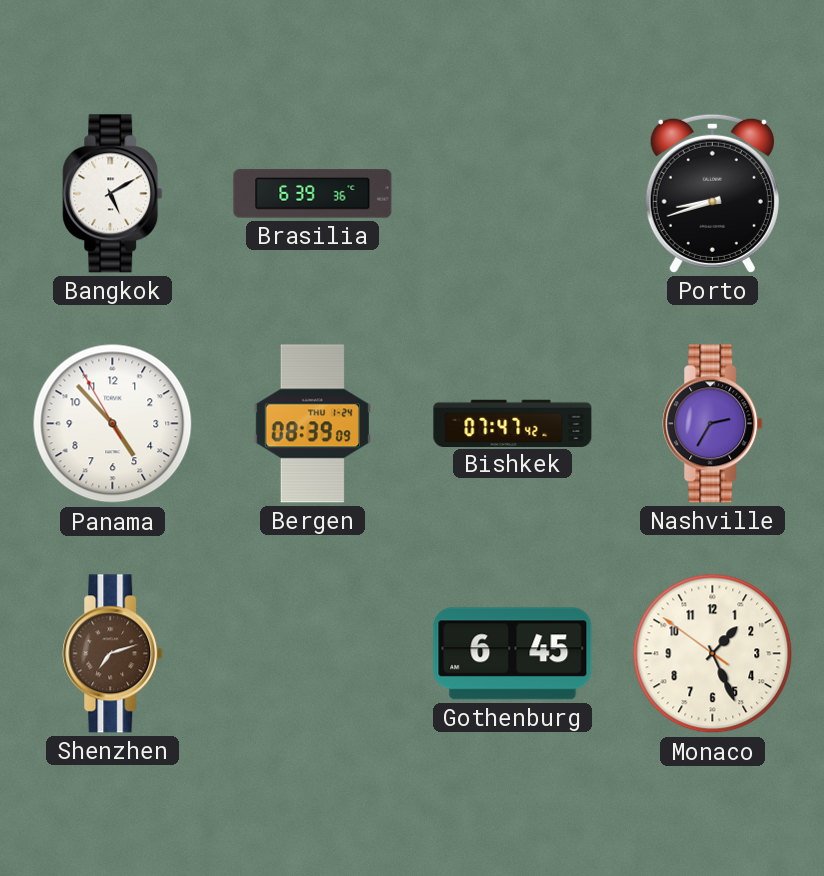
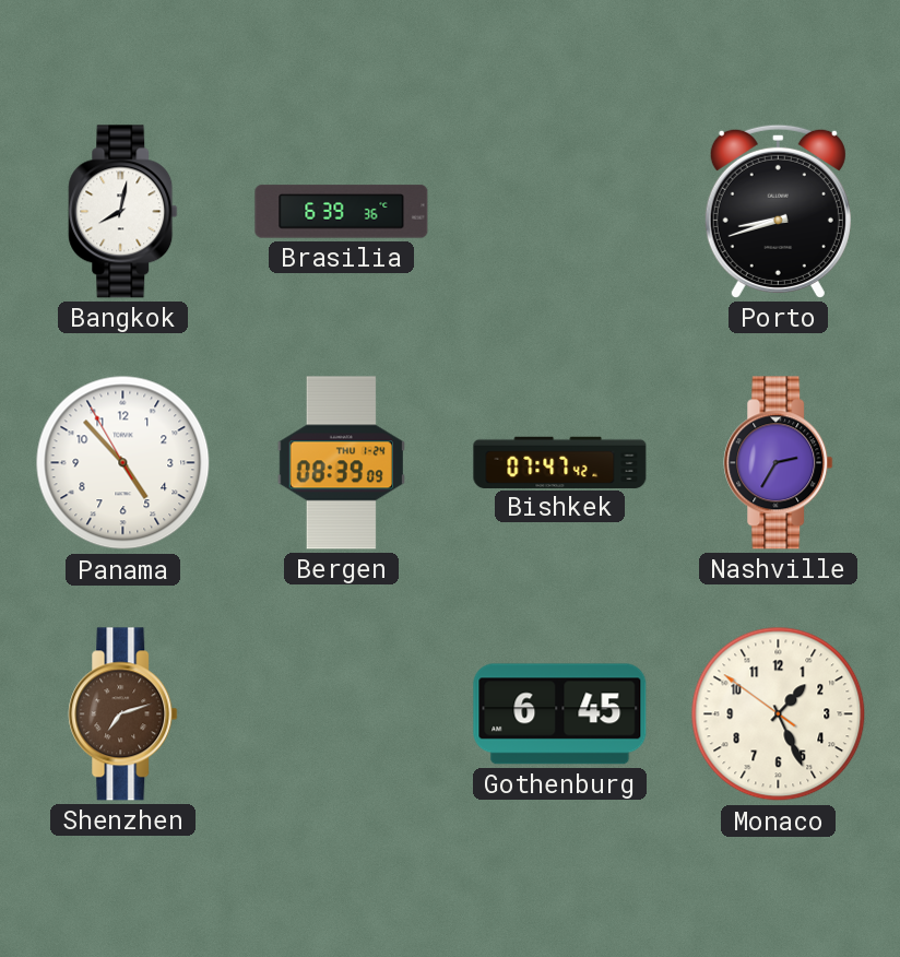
Bangkok: 5:10 -> 8:02
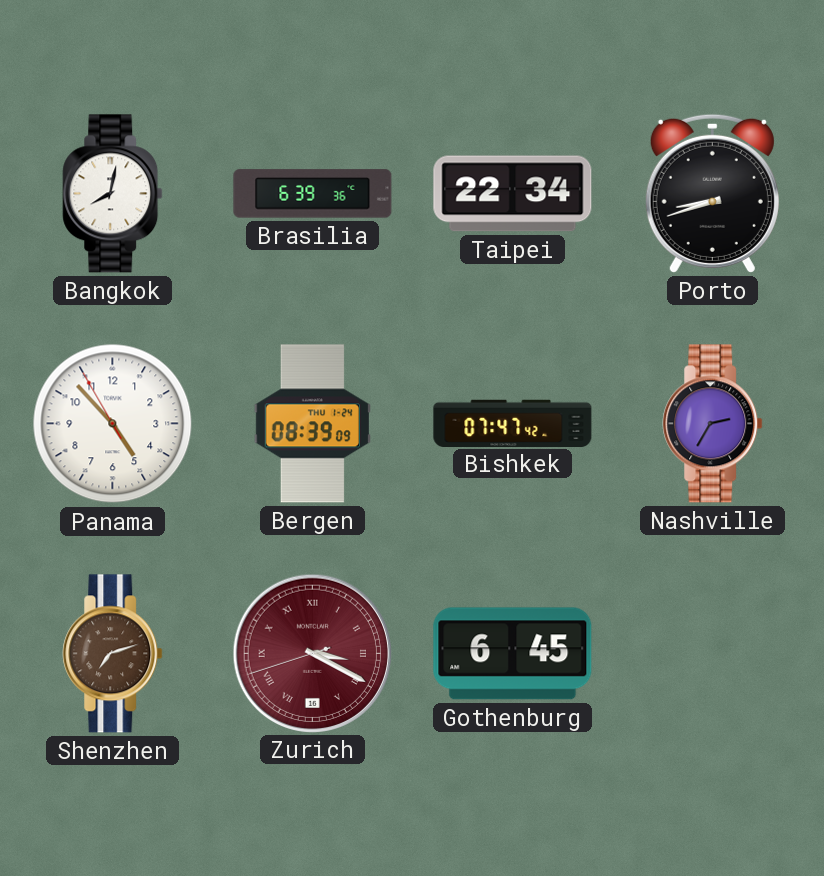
Taipei: none -> 22:34
Zurich: none -> 3:19
Monaco: 1:25 -> none
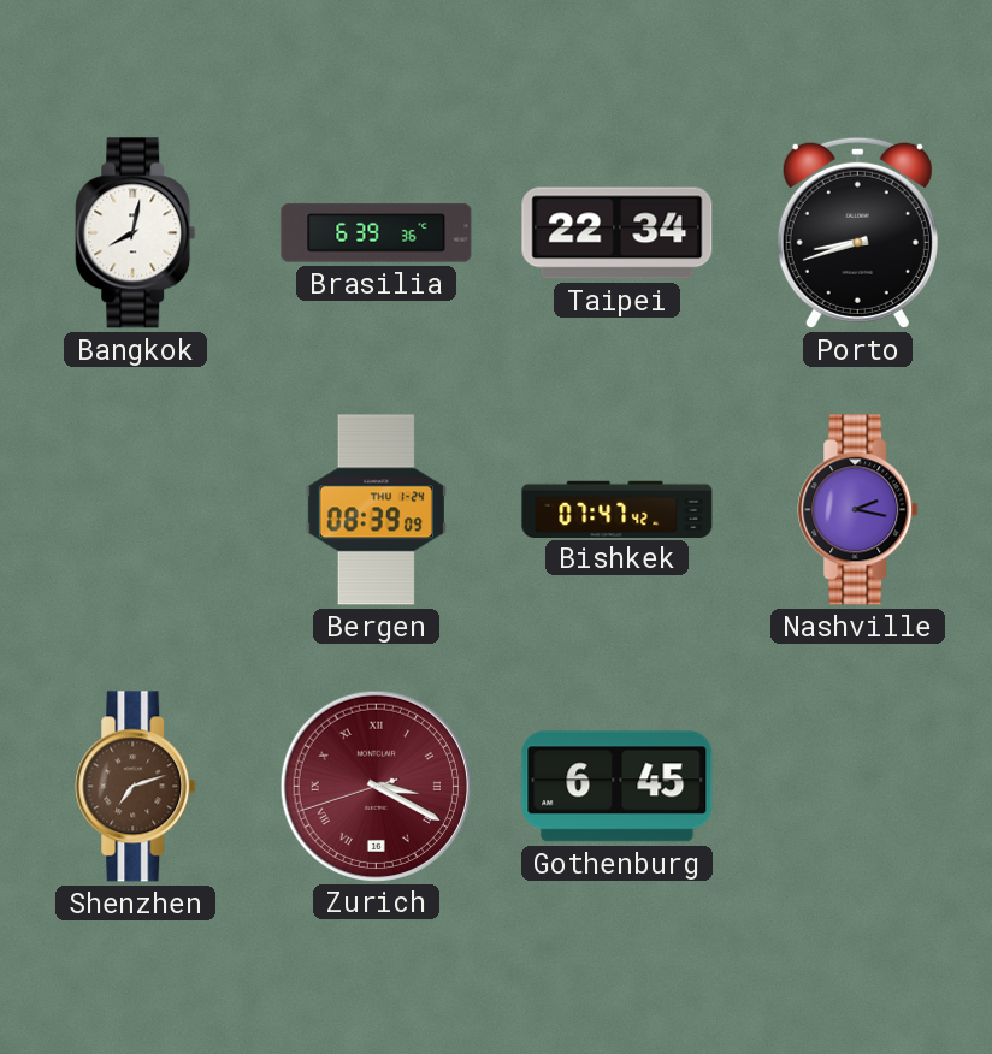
Panama: 4:52 -> none
Nashville: 2:35 -> 2:17
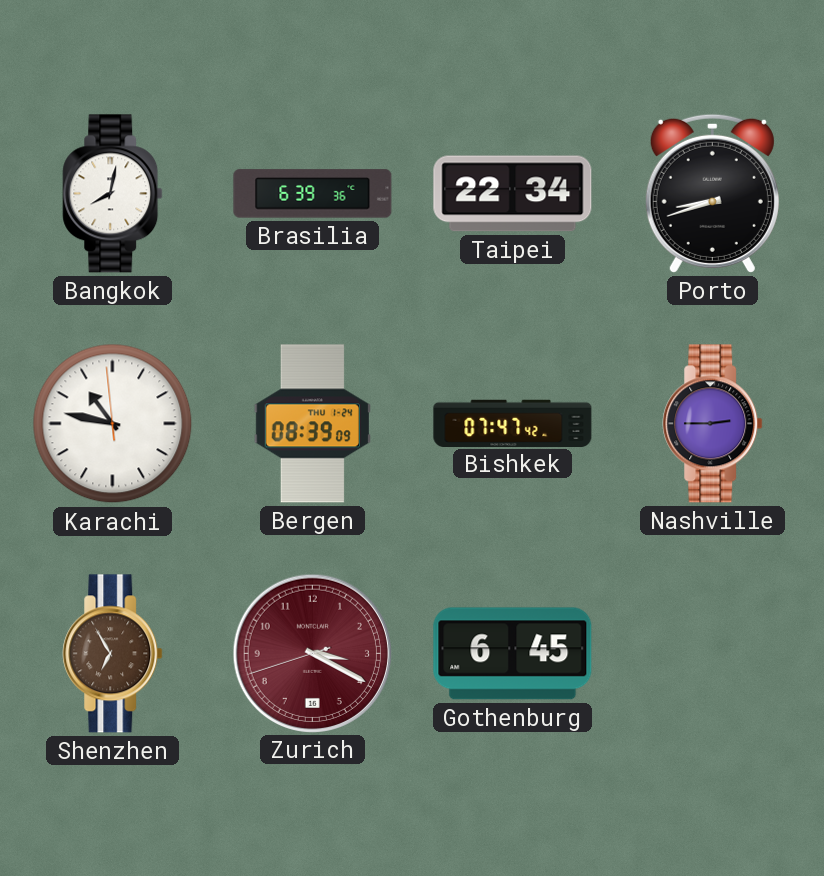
Karachi: none -> 10:46
Nashville: 2:17 -> 2:45
Shenzhen: 7:12 -> 6:55
Zurich numerals: Roman -> Arabic
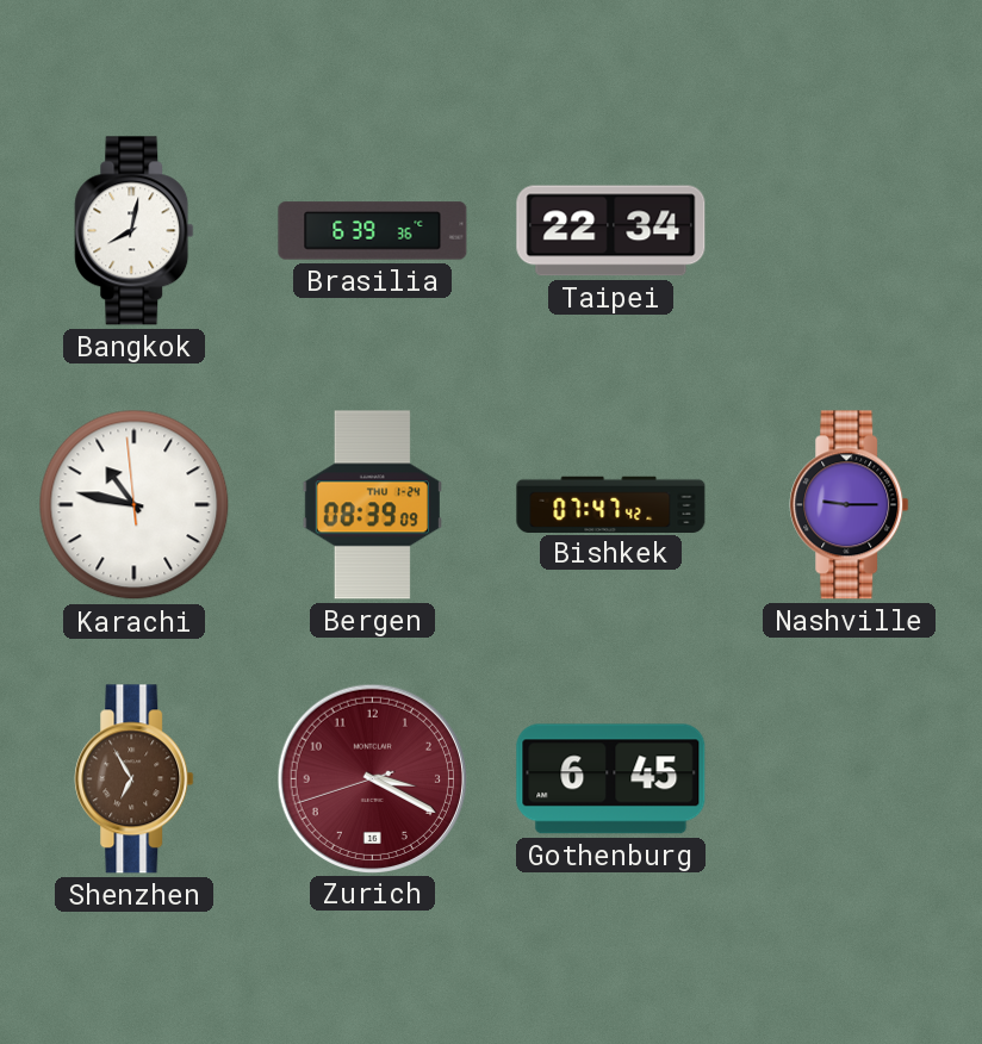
Porto: 8:42 -> none
Nashville: 2:45 -> 9:15
